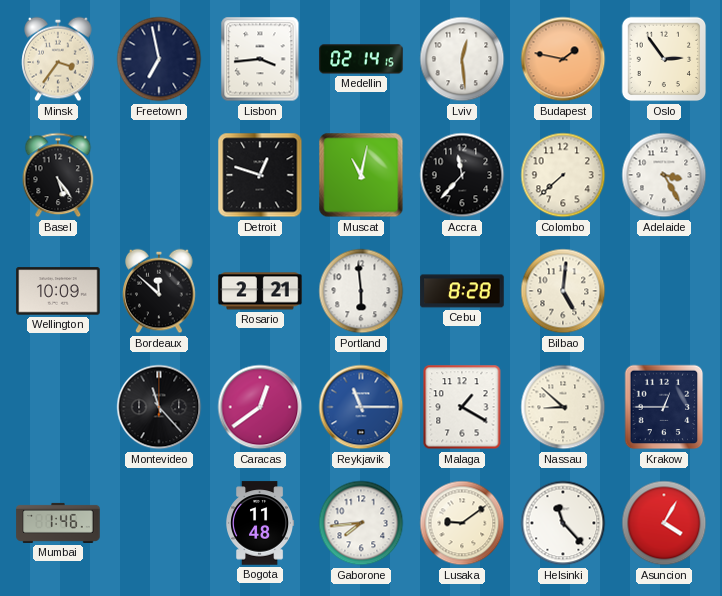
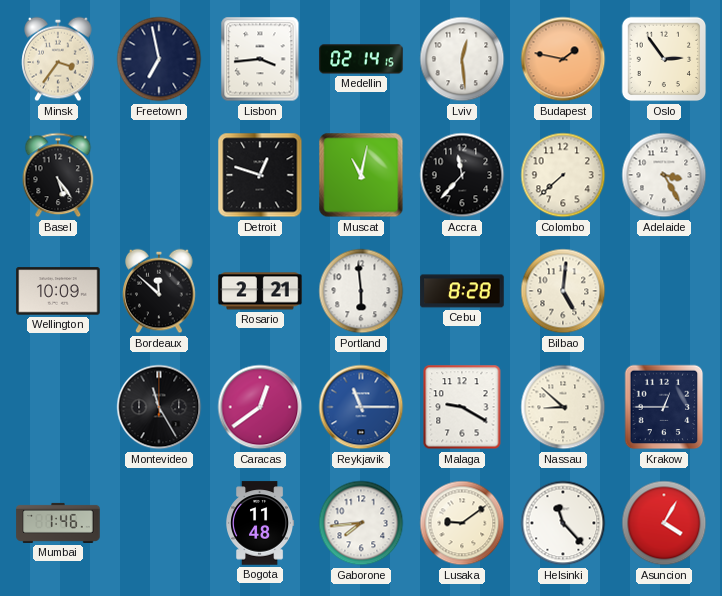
Montevideo: 11:23 -> 11:25
Malaga: 1:20 -> 9:20
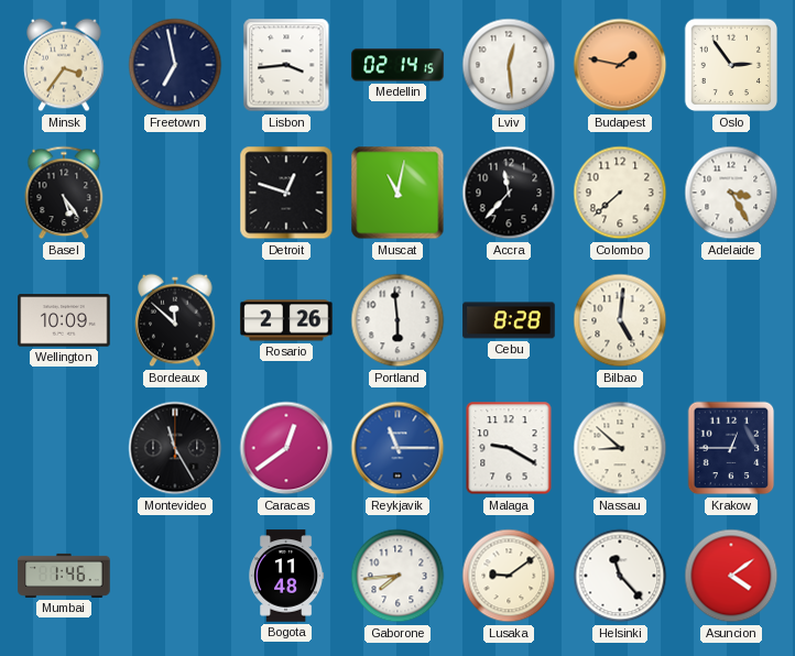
Rosario: 2:21 -> 2:26
Asuncion: 4:05 -> 4:09
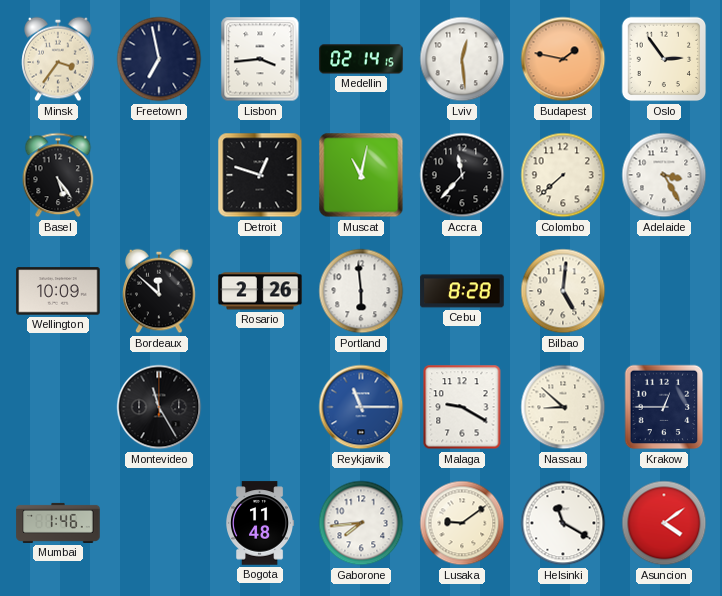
Caracas: 12:39 -> none
Helsinki: 11:23 -> 11:20
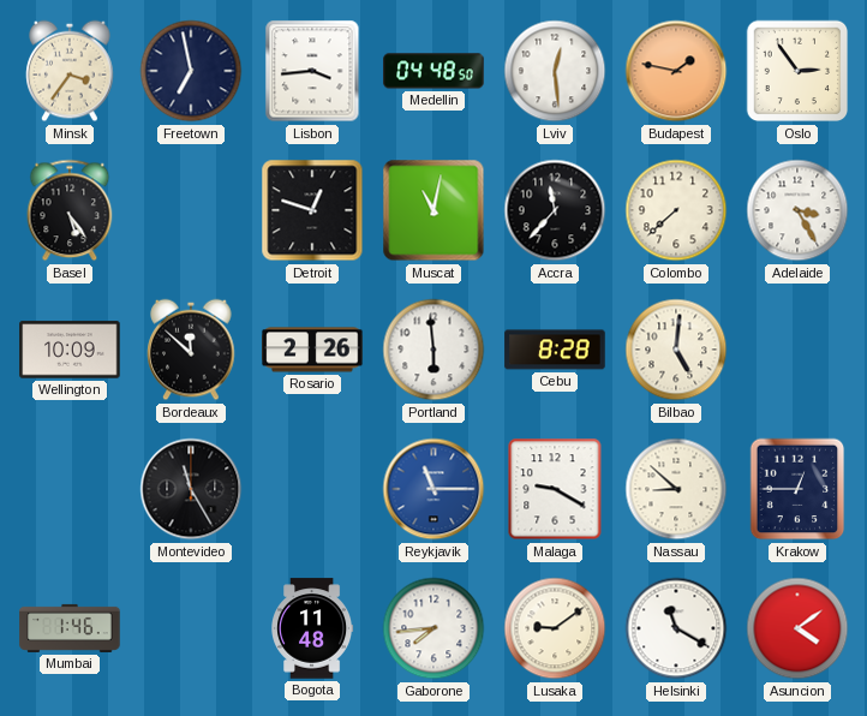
Medellin: 02:14 -> 04:48
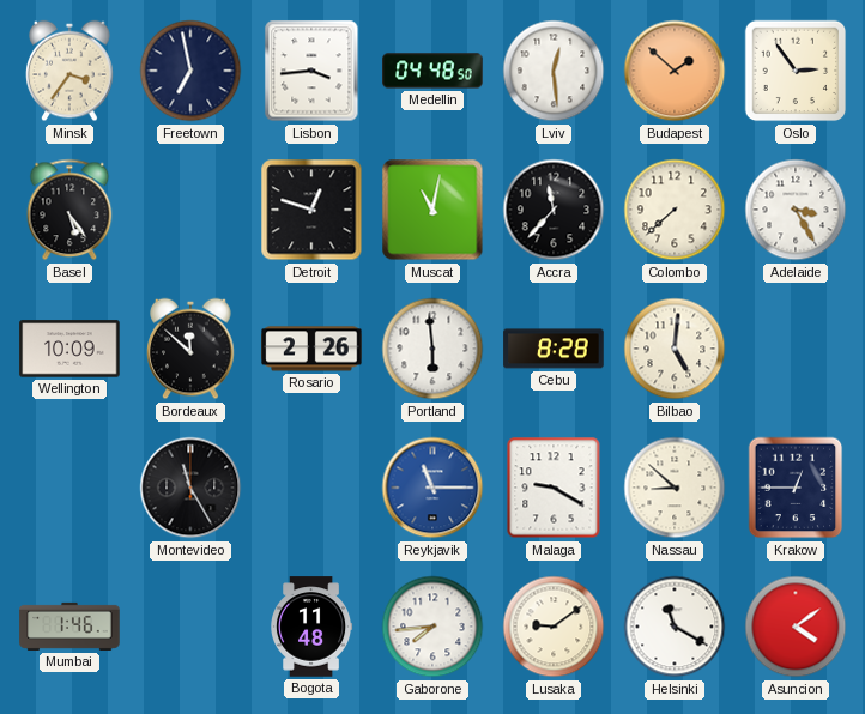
Budapest: 1:47 -> 1:52
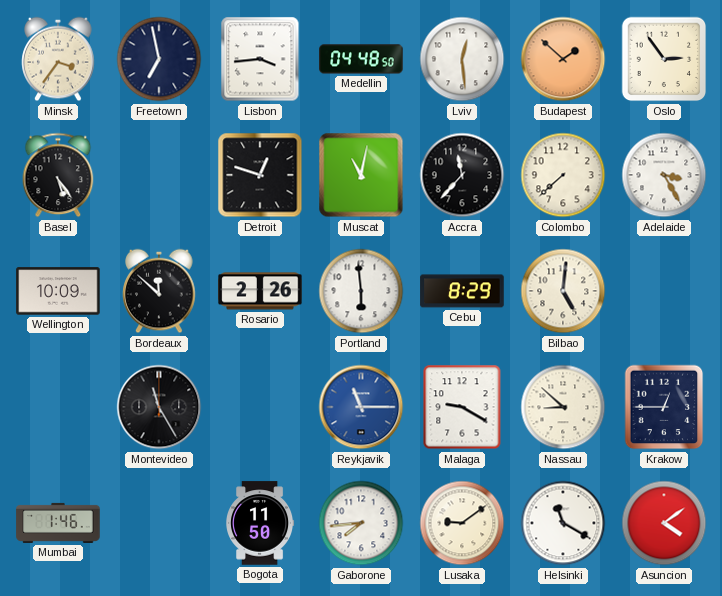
Cebu: 8:28 -> 8:29
Bogota: 11:48 -> 11:50
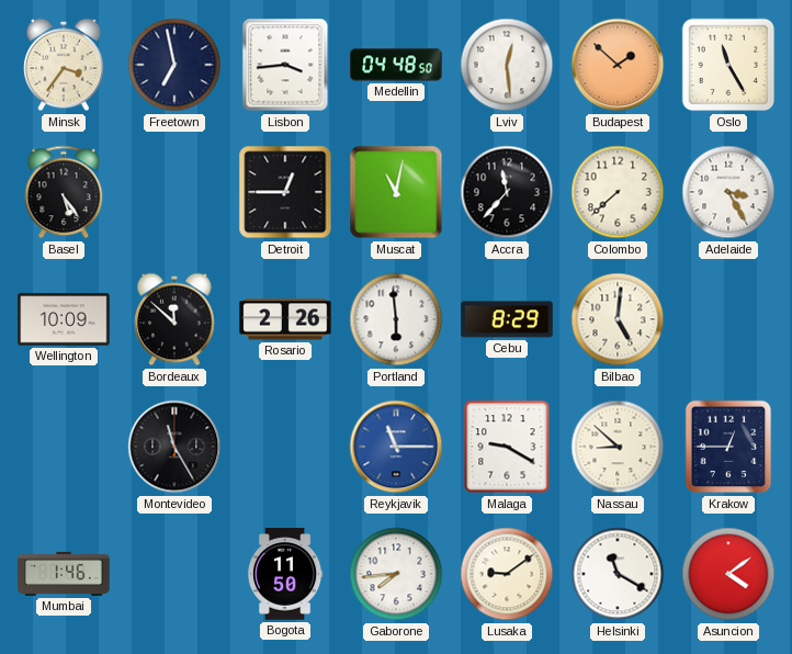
Oslo: 2:54 -> 11:25
Detroit: 12:48 -> 12:45
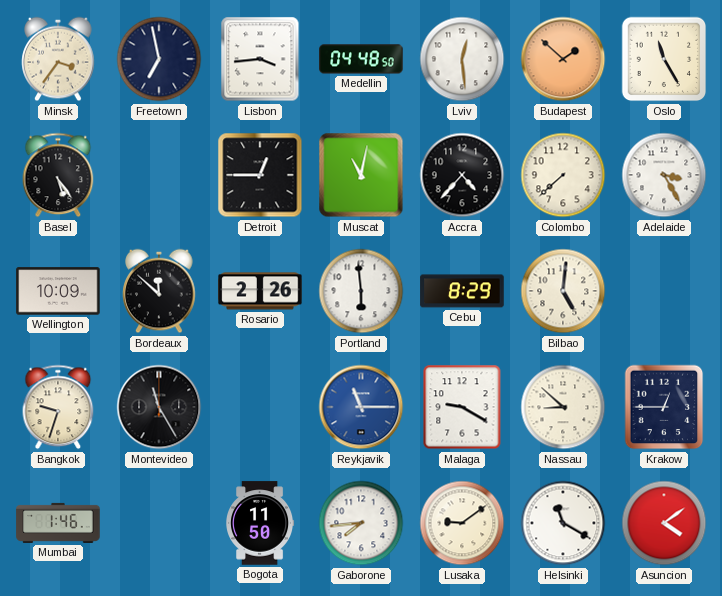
Accra: 11:37 -> 4:37
Bangkok: none -> 9:33
